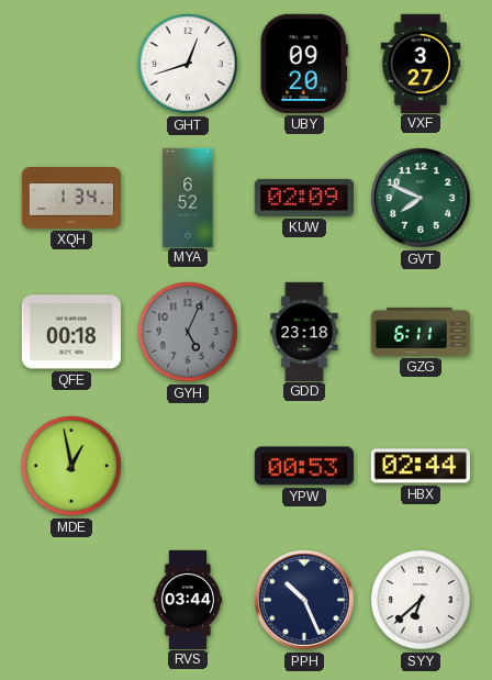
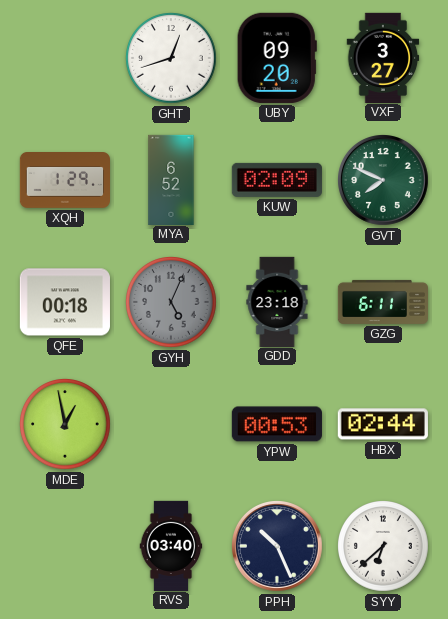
XQH: 1:34 -> 1:29
RVS: 03:44 -> 03:40
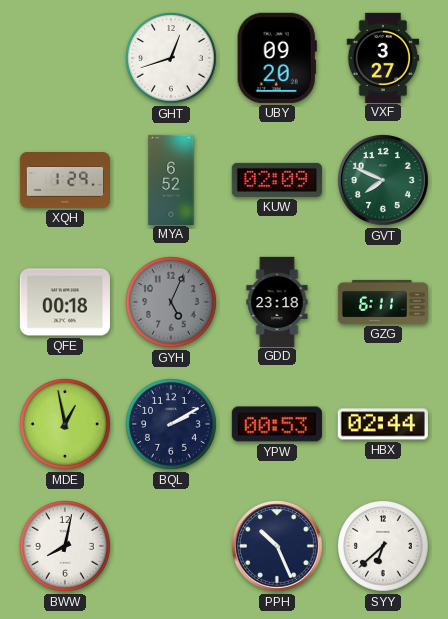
BQL: none -> 2:10
BWW: none -> 8:02
RVS: 03:40 -> none
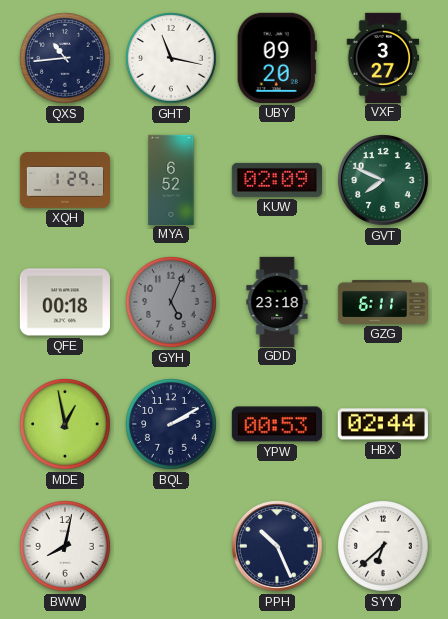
QXS: none -> 10:44
GHT: 12:42 -> 11:17
